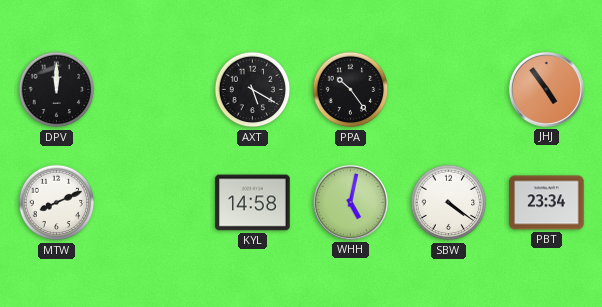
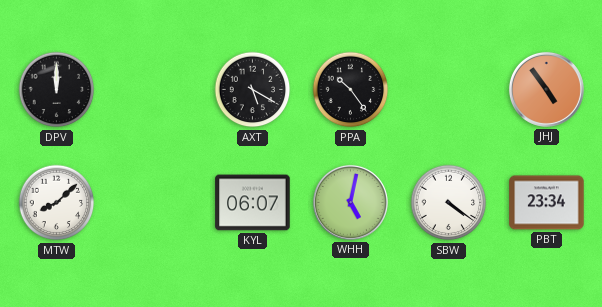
MTW: 8:11 -> 8:08
KYL: 14:58 -> 06:07
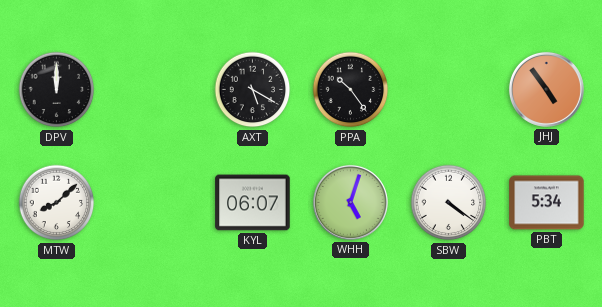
WHH: 5:02 -> 5:03
PBT: 23:34 -> 5:34
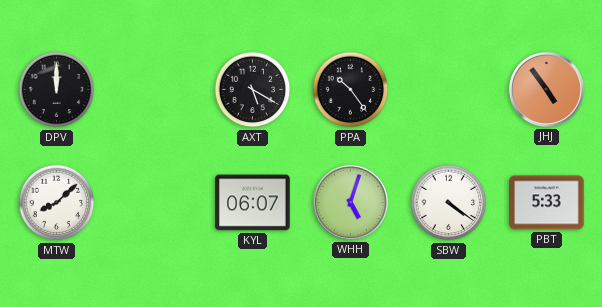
PBT: 5:34 -> 5:33
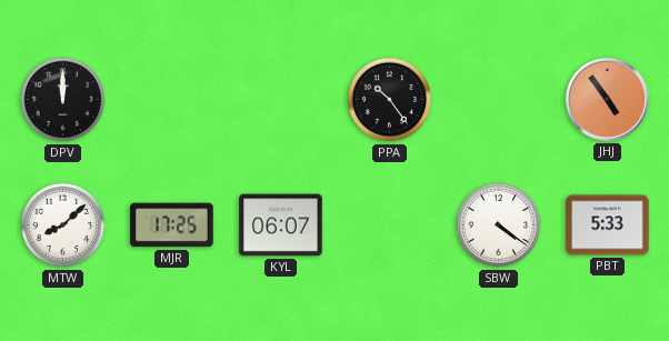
AXT: 5:20 -> none
MJR: none -> 17:25
WHH: 5:03 -> none
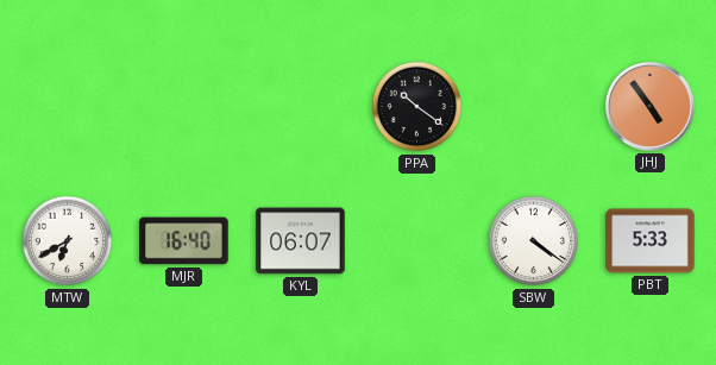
DPV: 12:00 -> none
PPA: 10:24 -> 10:21
MTW: 8:08 -> 6:40
MJR: 17:25 -> 16:40
